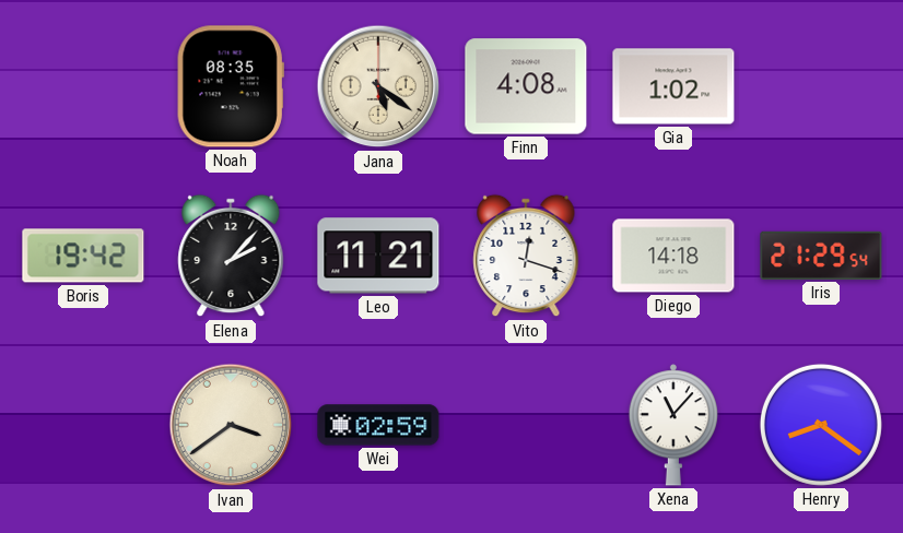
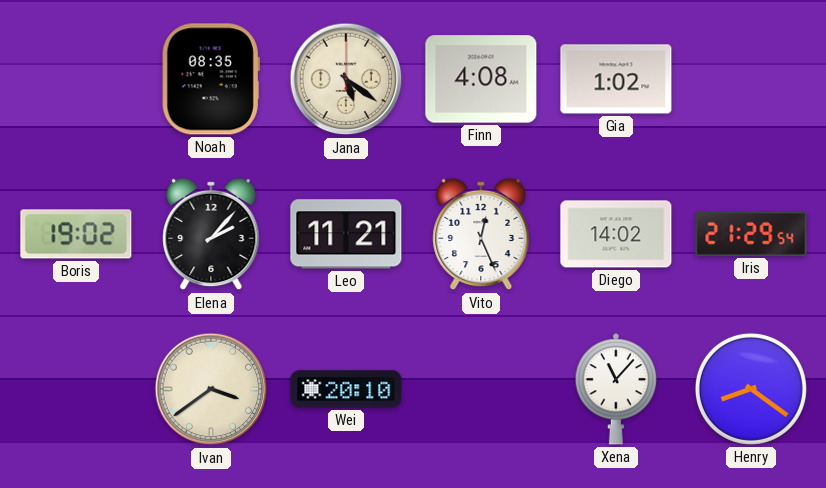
Boris: 19:42 -> 19:02
Vito: 12:18 -> 12:26
Diego: 14:18 -> 14:02
Wei: 02:59 -> 20:10
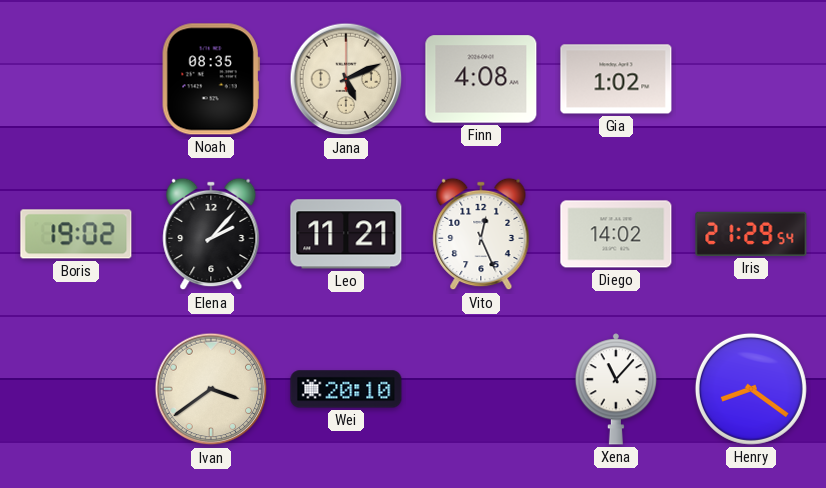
Jana: 5:21 -> 5:11
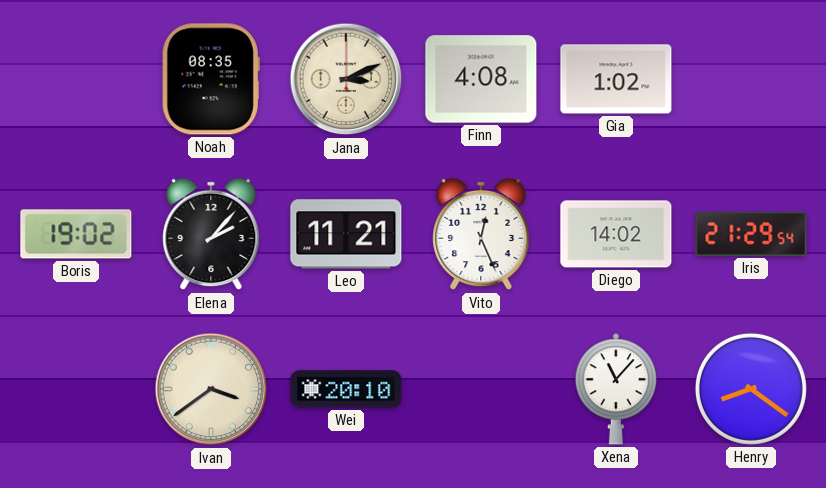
Jana: 5:11 -> 3:11
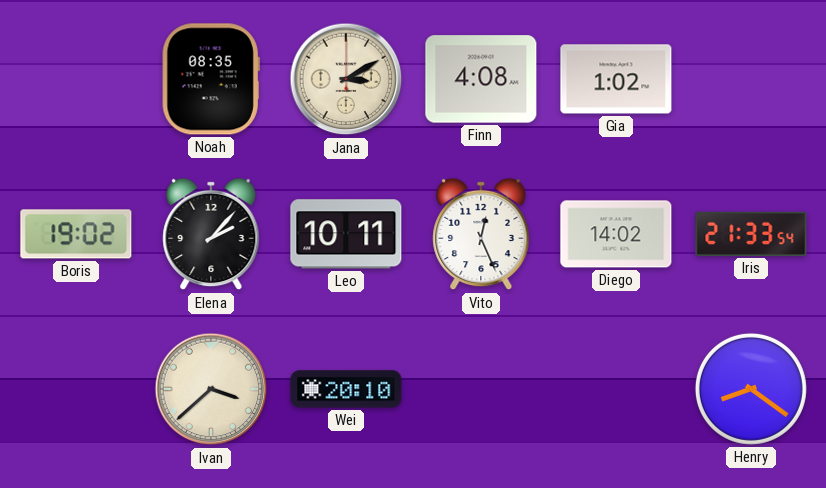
Jana: 3:11 -> 3:10
Leo: 11:21 -> 10:11
Iris: 21:29 -> 21:33
Ivan: 3:39 -> 3:38
Xena: 11:07 -> none
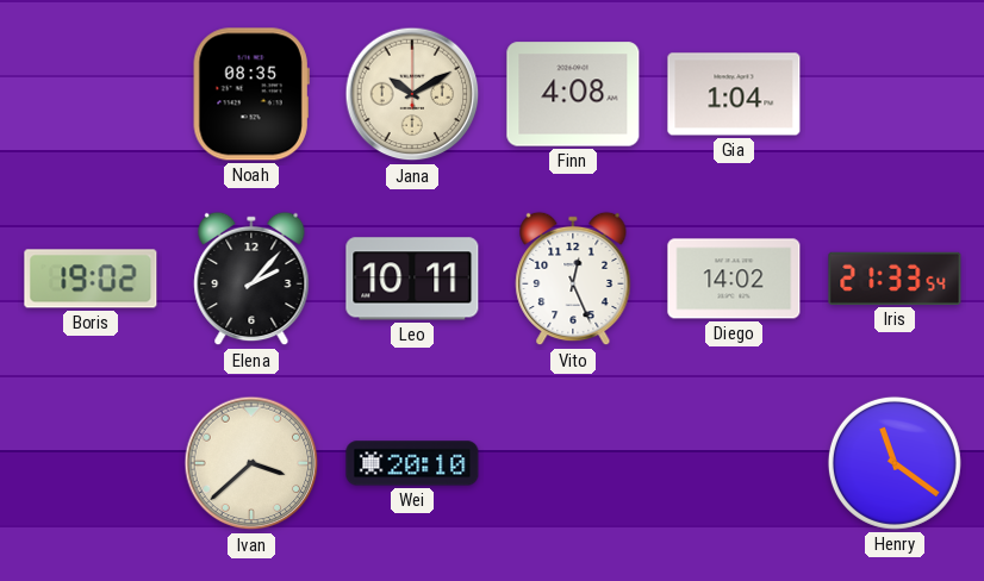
Jana: 3:10 -> 10:10
Gia: 1:02 -> 1:04
Henry: 8:21 -> 11:21
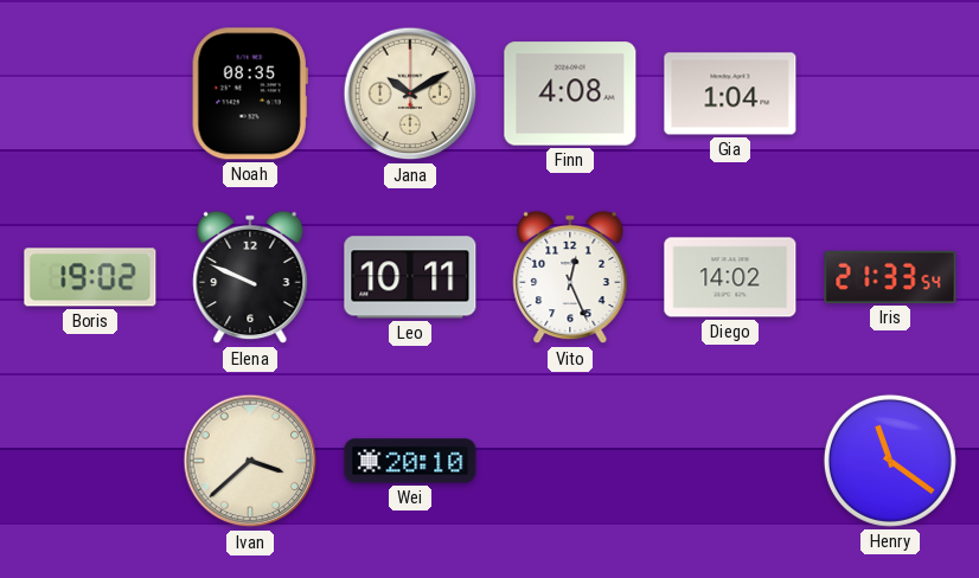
Elena: 2:07 -> 9:49
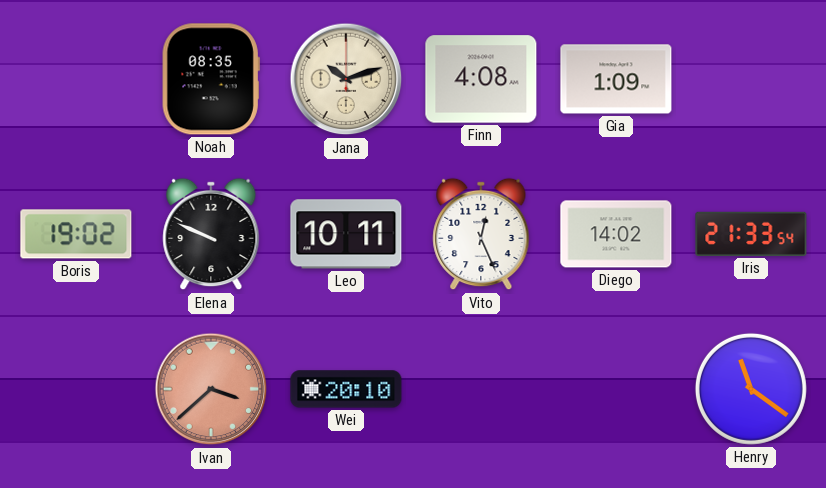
Jana: 10:10 -> 10:12
Gia: 1:04 -> 1:09
Ivan dial: cream -> salmon
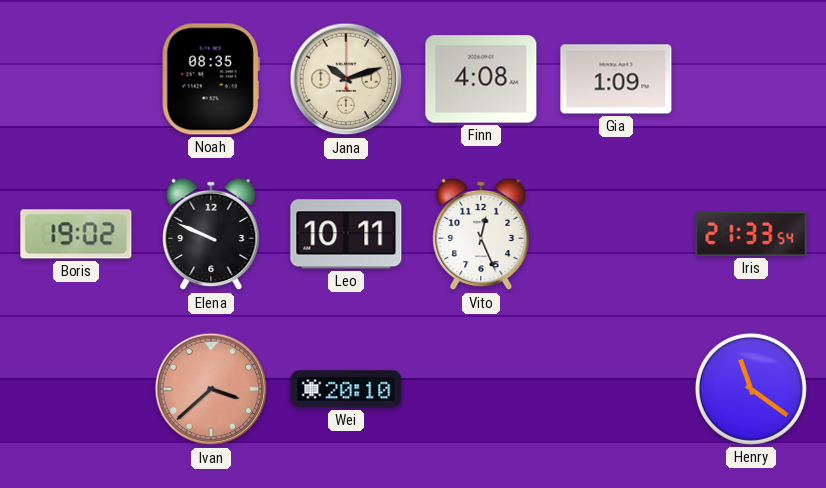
Diego: 14:02 -> none
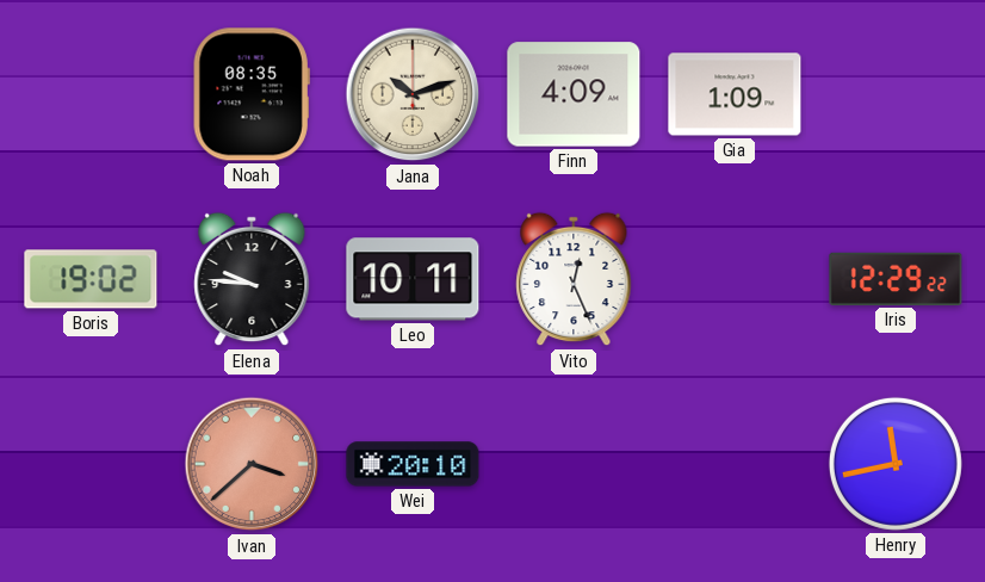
Finn: 4:08 -> 4:09
Elena: 9:49 -> 9:46
Iris: 21:33 -> 12:29
Henry: 11:21 -> 11:43
